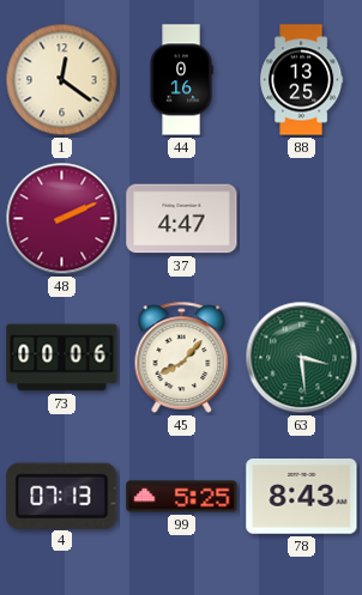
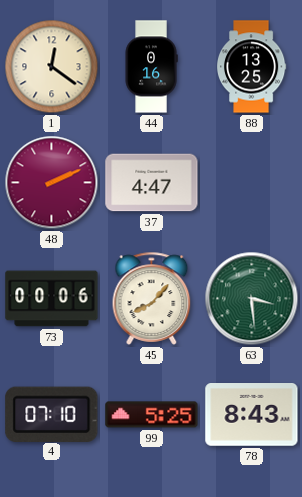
4: 07:13 -> 07:10
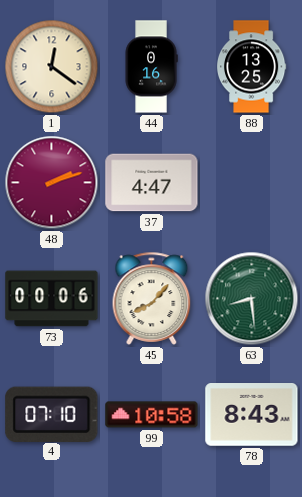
48: 2:11 -> 2:12
63: 3:29 -> 8:29
99: 5:25 -> 10:58
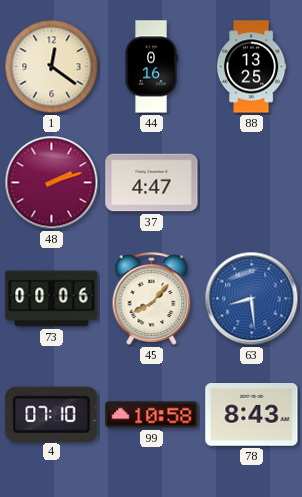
63 dial: green -> blue
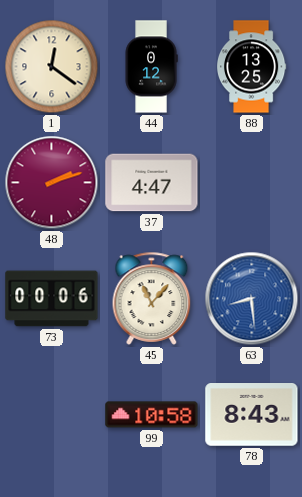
44: 0:16 -> 0:12
45: 8:07 -> 11:07
4: 07:10 -> none
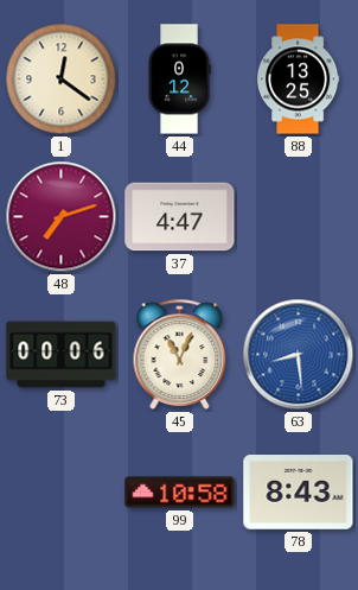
48: 2:12 -> 7:12
45: 11:07 -> 11:04
